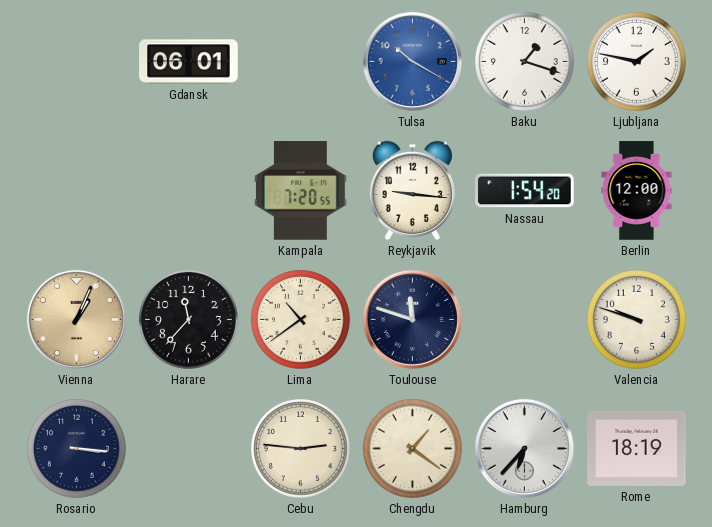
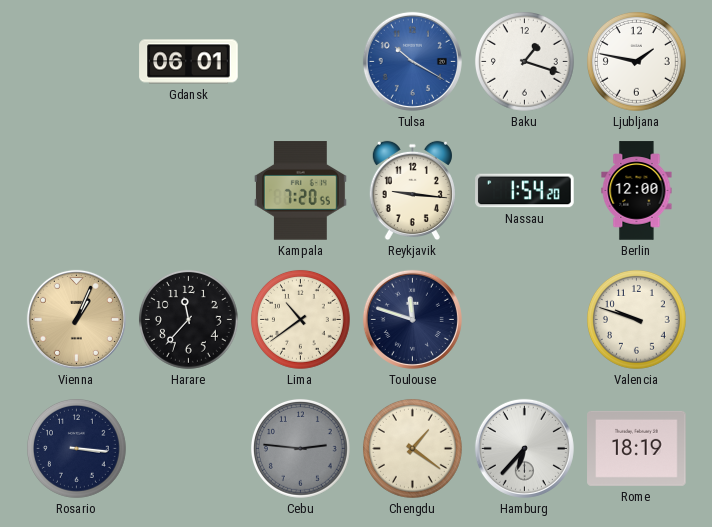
Cebu dial: cream -> grey
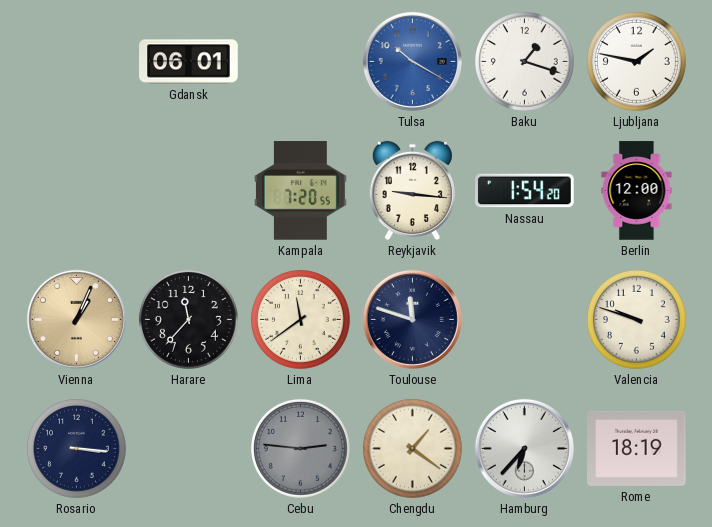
Lima: 10:39 -> 11:39
